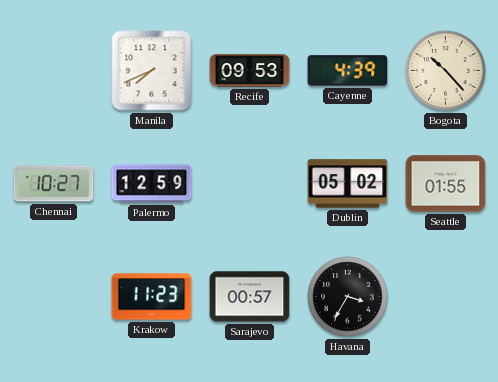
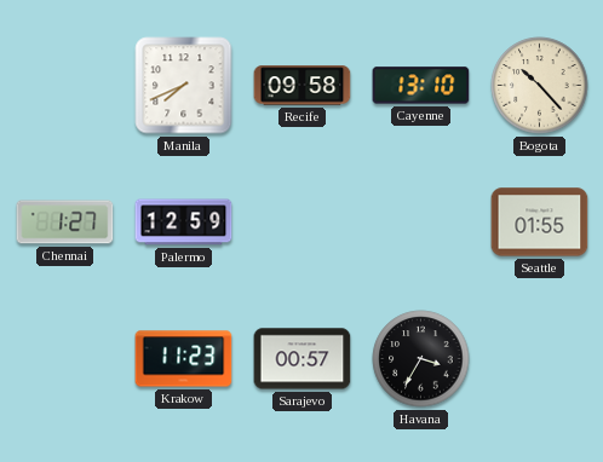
Recife: 09:53 -> 09:58
Cayenne: 4:39 -> 13:10
Chennai: 10:27 -> 1:27
Dublin: 05:02 -> none
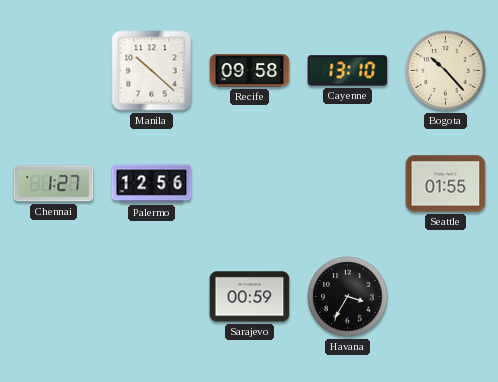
Manila: 7:41 -> 10:22
Palermo: 12:59 -> 12:56
Krakow: 11:23 -> none
Sarajevo: 00:57 -> 00:59
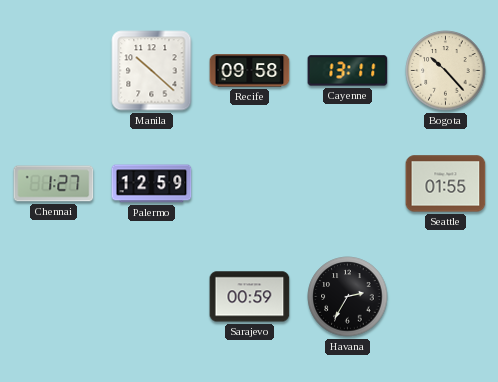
Cayenne: 13:10 -> 13:11
Palermo: 12:56 -> 12:59
Havana: 3:35 -> 2:35
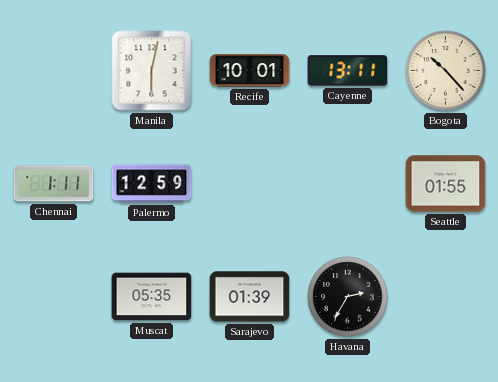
Manila: 10:22 -> 6:02
Recife: 09:58 -> 10:01
Chennai: 1:27 -> 1:11
Muscat: none -> 05:35
Sarajevo: 00:59 -> 01:39
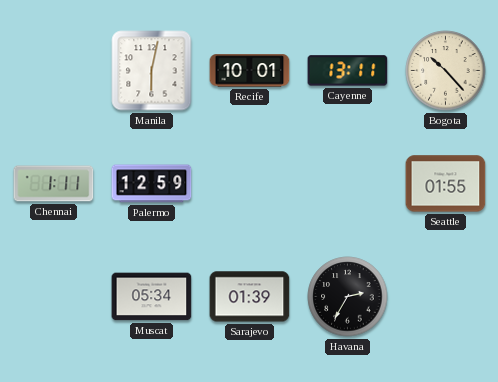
Muscat: 05:35 -> 05:34
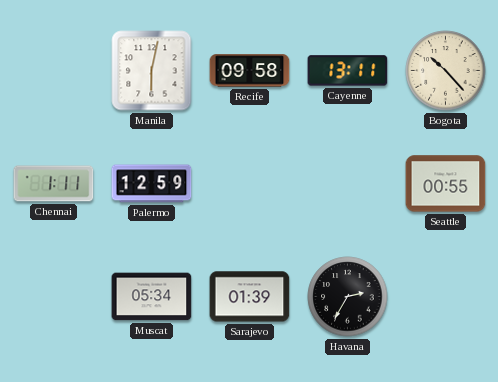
Recife: 10:01 -> 09:58
Seattle: 01:55 -> 00:55
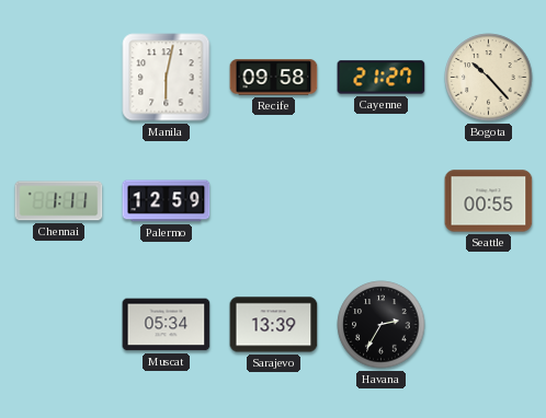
Cayenne: 13:11 -> 21:27
Sarajevo: 01:39 -> 13:39
